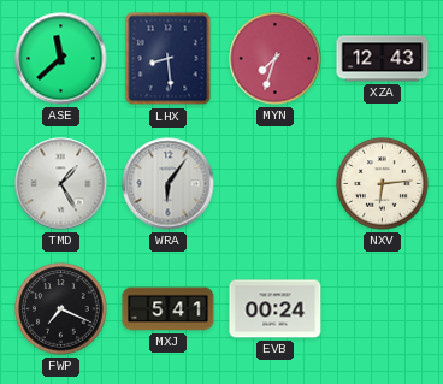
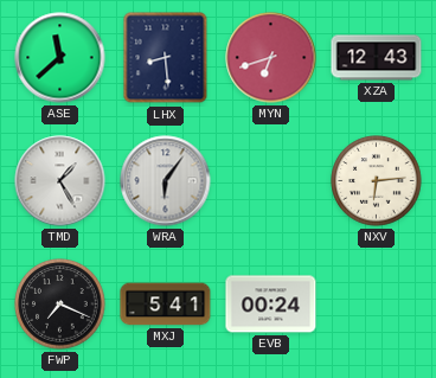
MYN: 7:33 -> 6:42
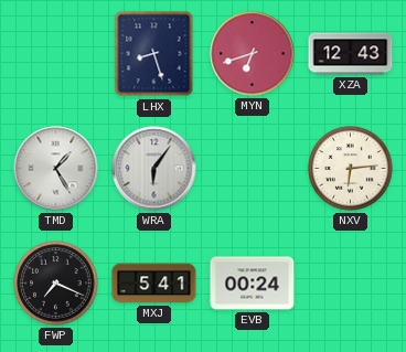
ASE: 11:38 -> none
LHX: 8:29 -> 8:27
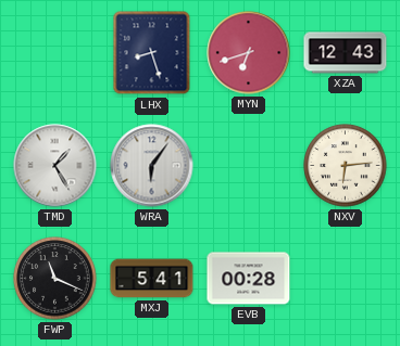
FWP: 7:19 -> 11:19
EVB: 00:24 -> 00:28
